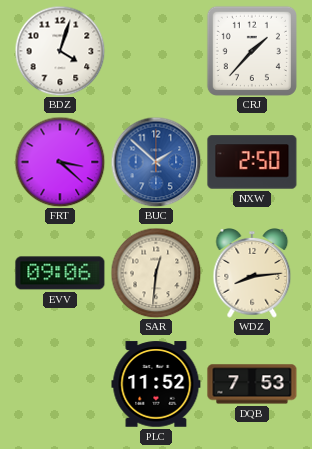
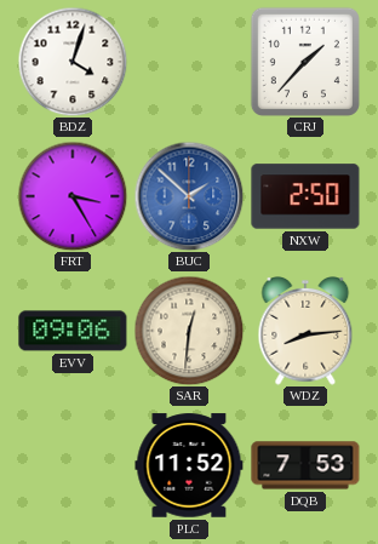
FRT: 3:22 -> 3:25
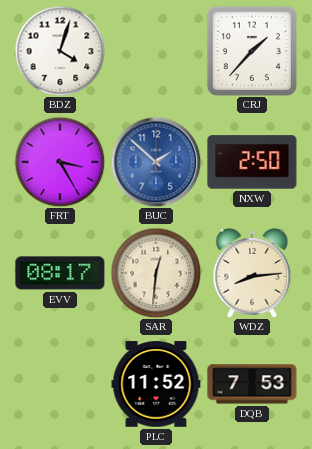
EVV: 09:06 -> 08:17
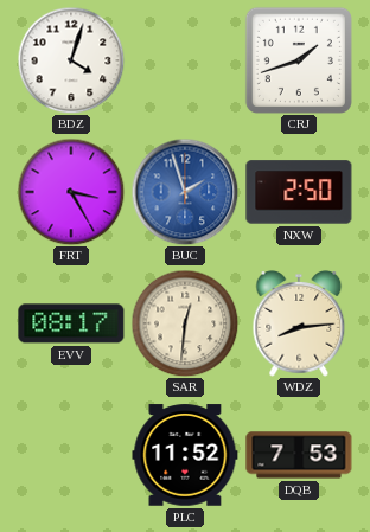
CRJ: 1:37 -> 1:42
BUC: 1:52 -> 1:57
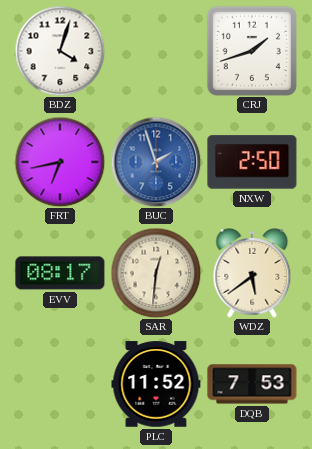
FRT: 3:25 -> 6:43
WDZ: 8:14 -> 5:39
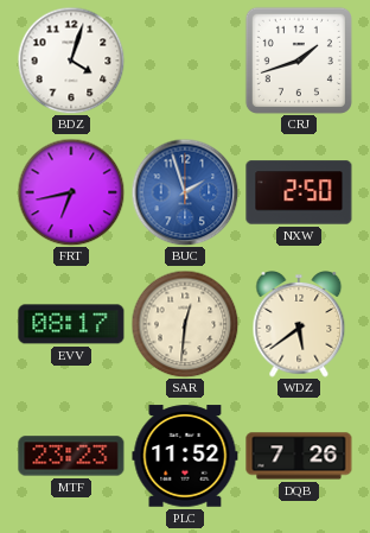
MTF: none -> 23:23
DQB: 7:53 -> 7:26
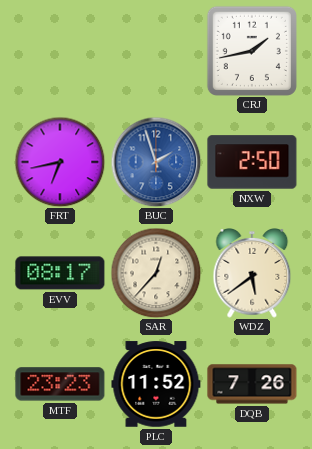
BDZ: 4:03 -> none
CRJ: 1:42 -> 1:43
SAR: 12:31 -> 12:37
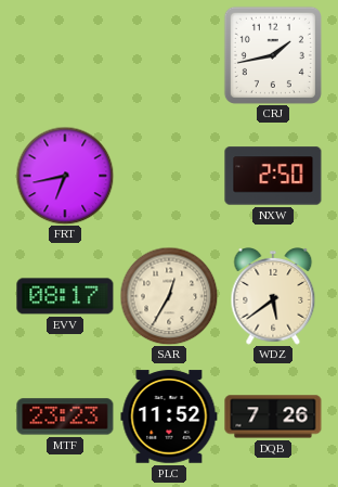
BUC: 1:57 -> none
SAR: 12:37 -> 12:35
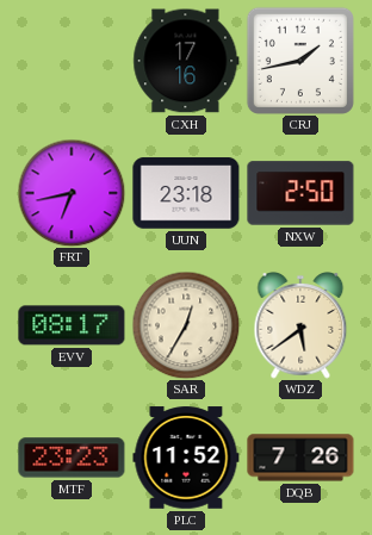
CXH: none -> 17:16
UUN: none -> 23:18
